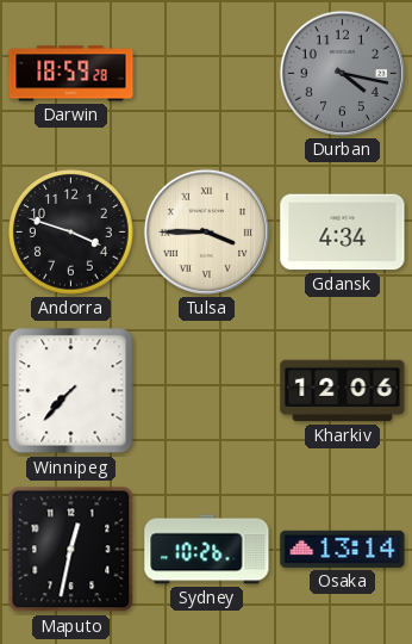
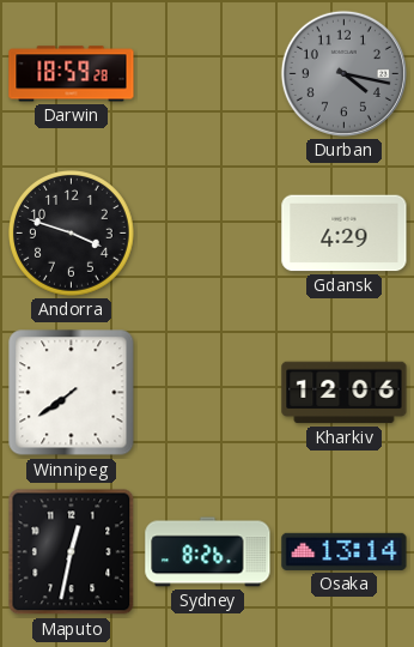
Tulsa: 3:45 -> none
Gdansk: 4:34 -> 4:29
Winnipeg: 7:37 -> 7:39
Sydney: 10:26 -> 8:26
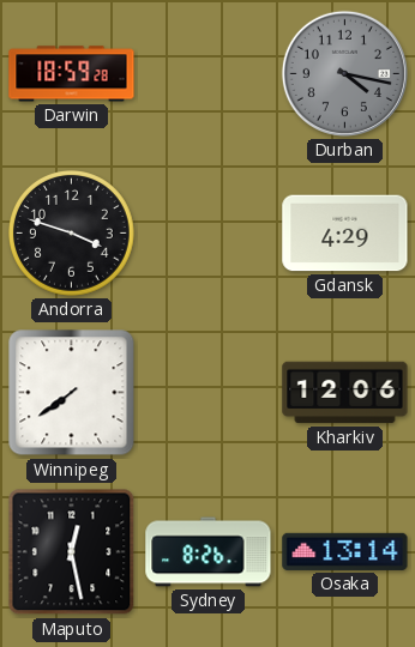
Maputo: 12:32 -> 12:28
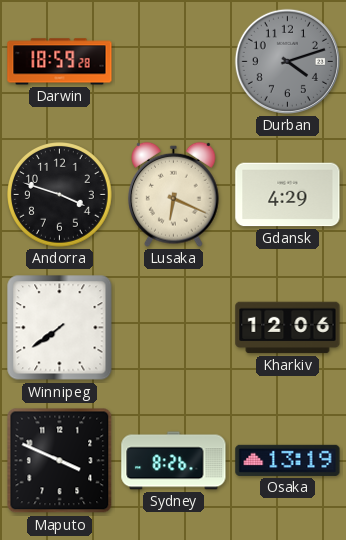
Durban: 4:17 -> 4:12
Lusaka: none -> 6:19
Maputo: 12:28 -> 3:49
Osaka: 13:14 -> 13:19
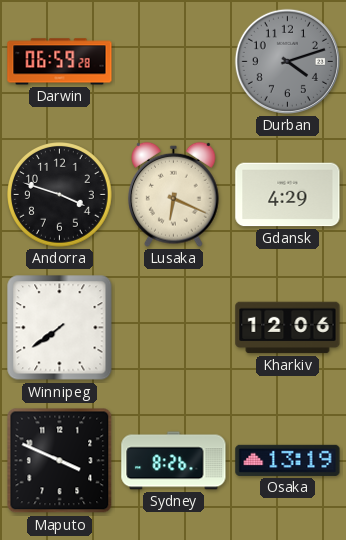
Darwin: 18:59 -> 06:59
